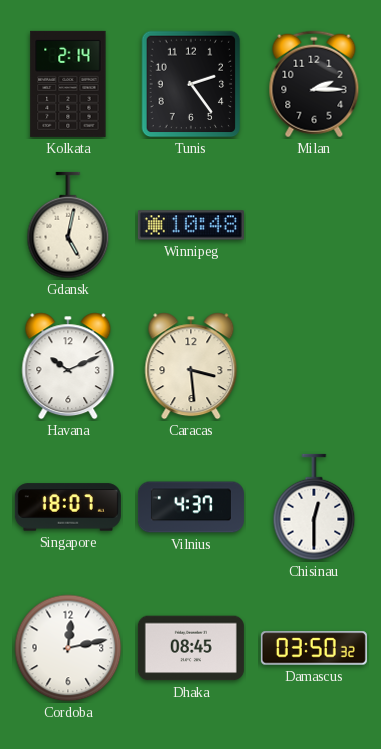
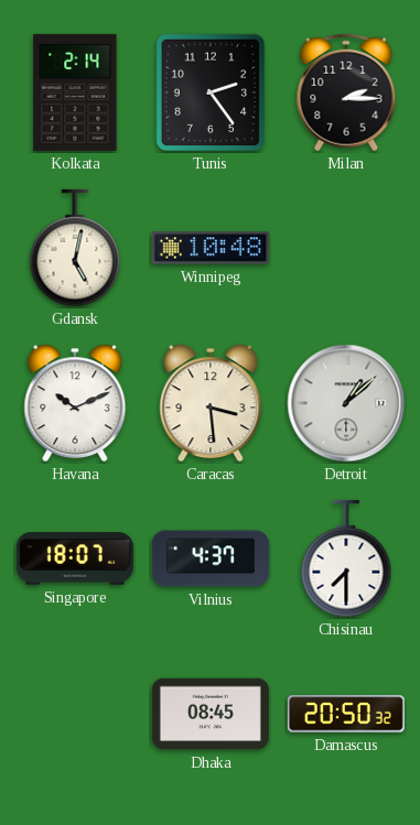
Detroit: none -> 1:08
Chisinau: 12:30 -> 7:30
Cordoba: 12:13 -> none
Damascus: 03:50 -> 20:50
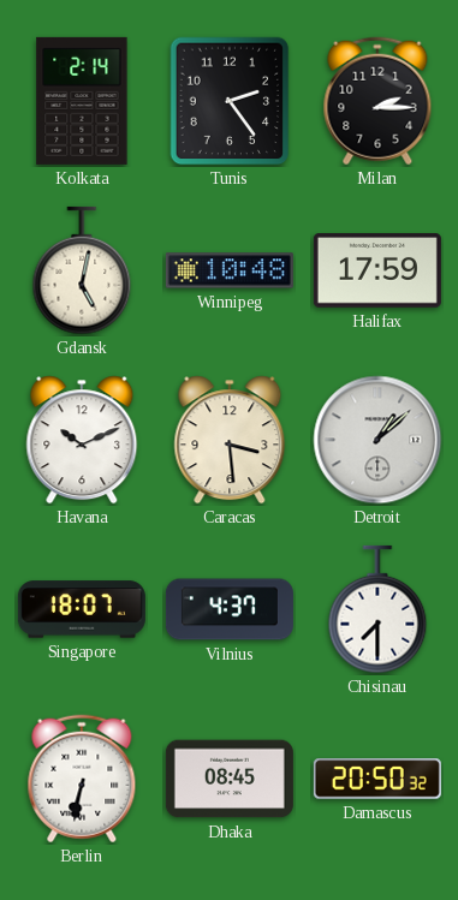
Halifax: none -> 17:59
Berlin: none -> 6:32
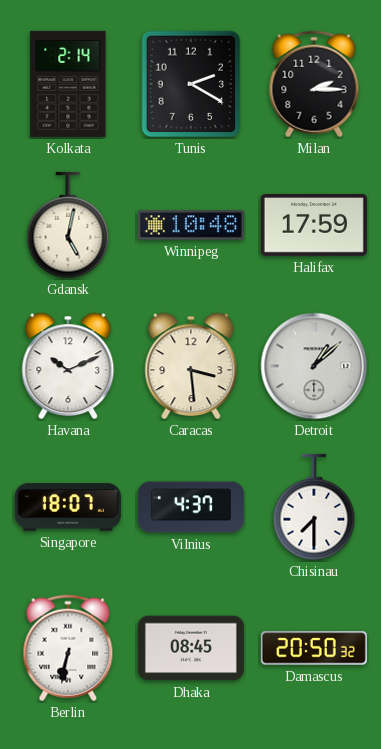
Tunis: 2:24 -> 2:20
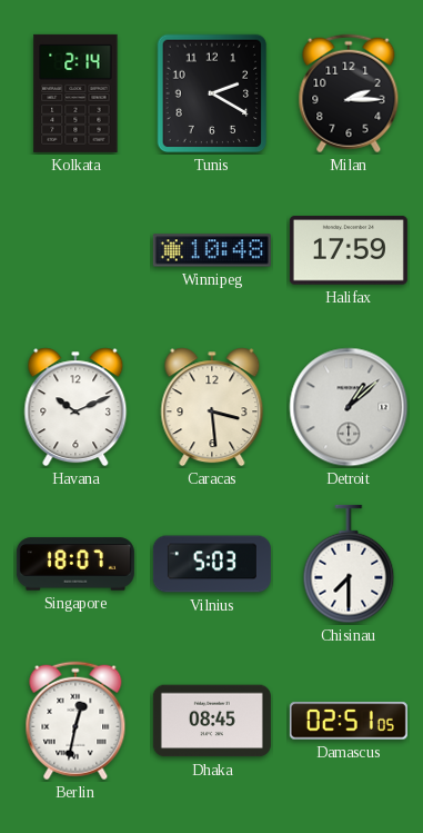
Gdansk: 5:02 -> none
Vilnius: 4:37 -> 5:03
Berlin: 6:32 -> 12:32
Damascus: 20:50 -> 02:51
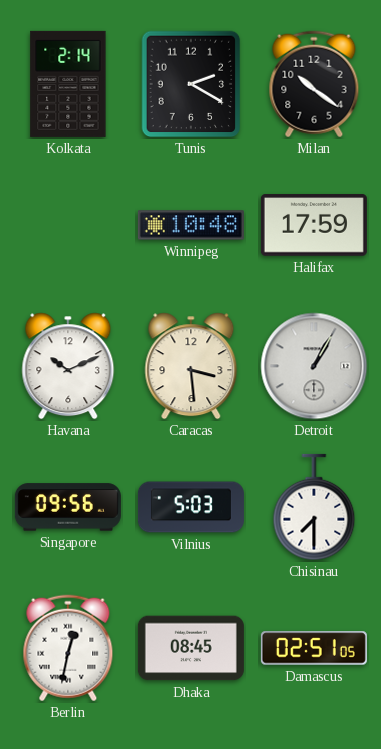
Milan: 2:15 -> 10:21
Detroit: 1:08 -> 1:05
Singapore: 18:07 -> 09:56
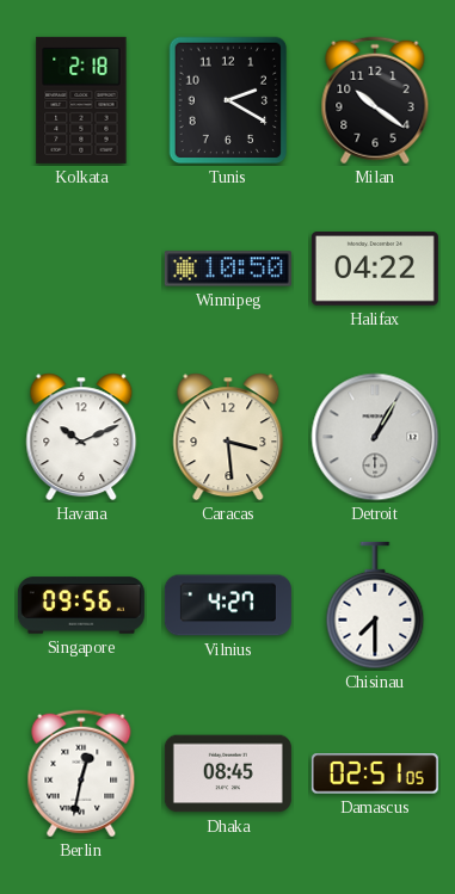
Kolkata: 2:14 -> 2:18
Winnipeg: 10:48 -> 10:50
Halifax: 17:59 -> 04:22
Vilnius: 5:03 -> 4:27
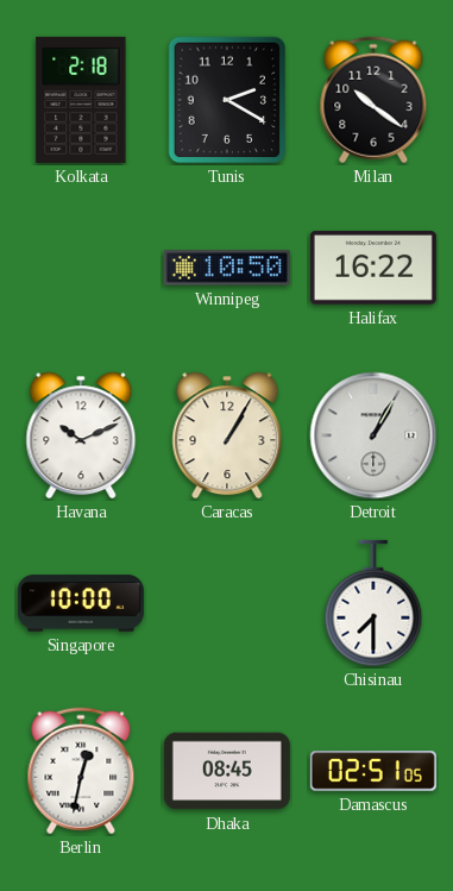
Halifax: 04:22 -> 16:22
Caracas: 3:29 -> 1:05
Singapore: 09:56 -> 10:00
Vilnius: 4:27 -> none
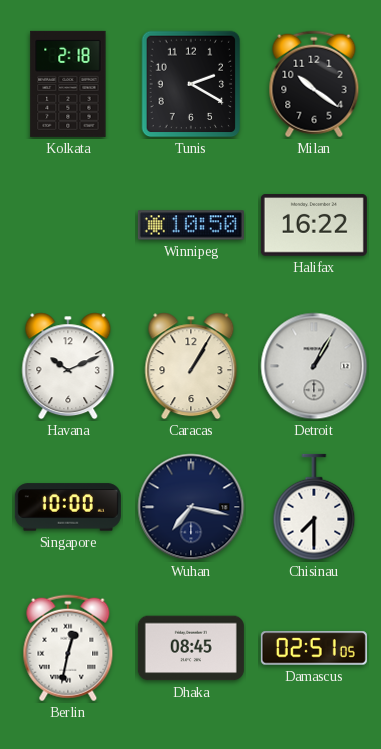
Wuhan: none -> 7:17
